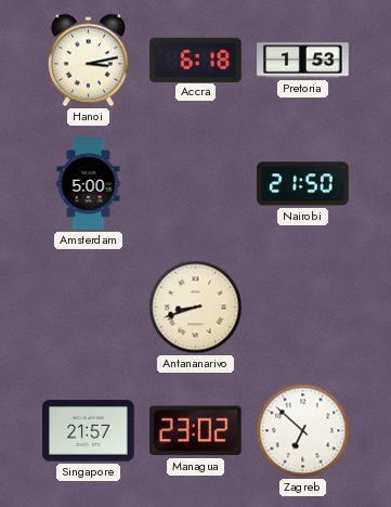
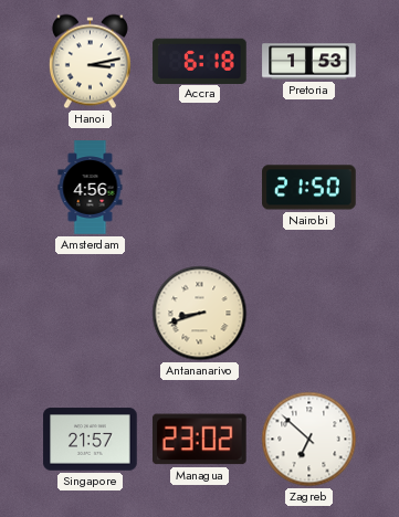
Amsterdam: 5:00 -> 4:56
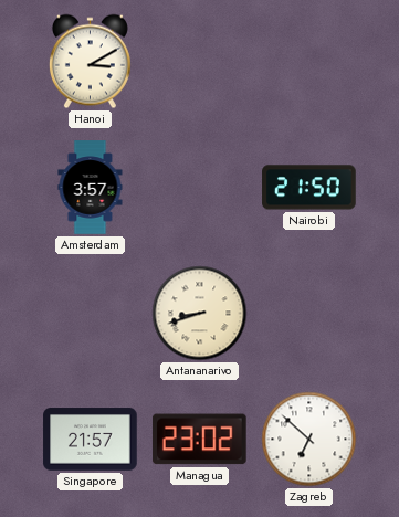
Hanoi: 3:13 -> 3:10
Accra: 6:18 -> none
Pretoria: 1:53 -> none
Amsterdam: 4:56 -> 3:57
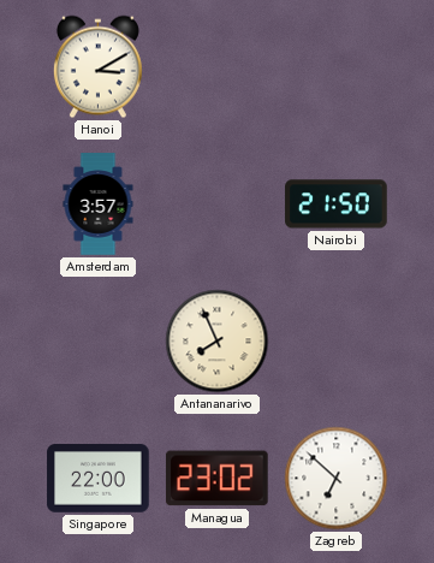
Antananarivo: 8:42 -> 7:56
Singapore: 21:57 -> 22:00
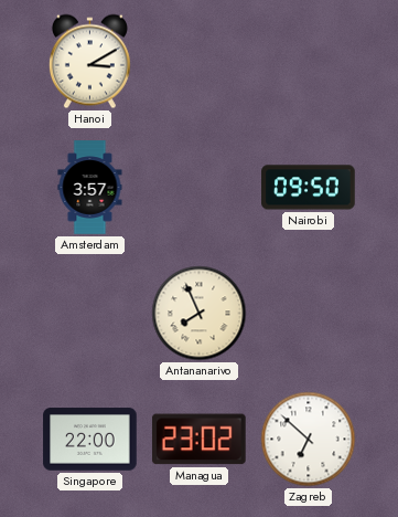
Nairobi: 21:50 -> 09:50
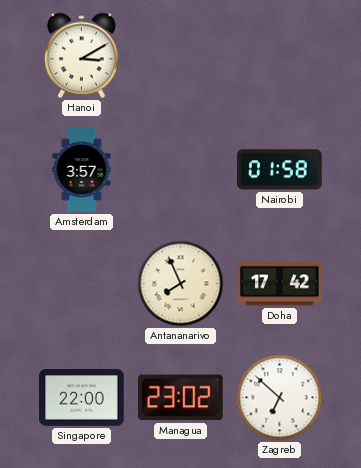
Nairobi: 09:50 -> 01:58
Doha: none -> 17:42
